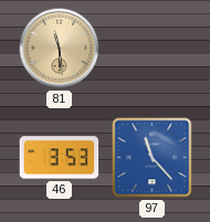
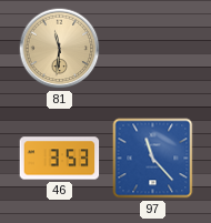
81: 11:29 -> 11:31
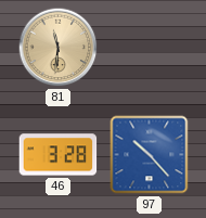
46: 3:53 -> 3:28
97: 11:23 -> 10:23
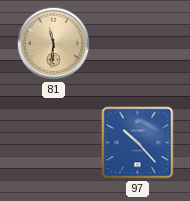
46: 3:28 -> none
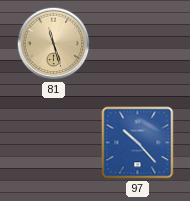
81: 11:31 -> 11:27
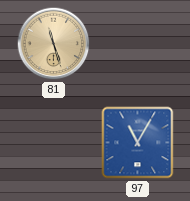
97: 10:23 -> 11:05
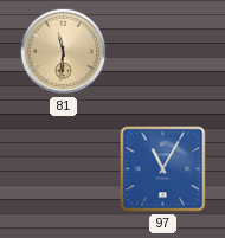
81: 11:27 -> 11:31
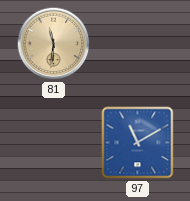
97: 11:05 -> 11:10
